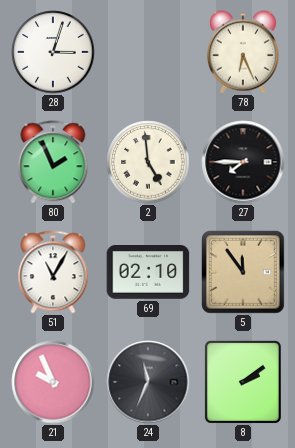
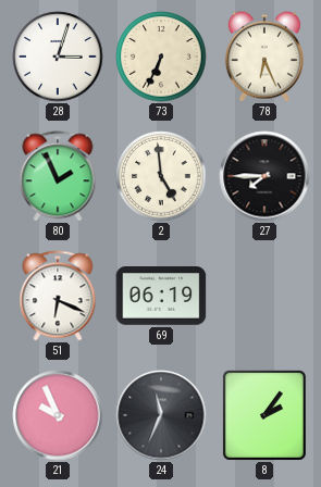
73: none -> 6:34
51: 11:05 -> 6:19
69: 02:10 -> 06:19
5: 11:54 -> none
8: 2:09 -> 2:06
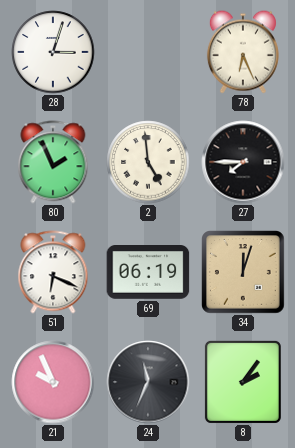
73: 6:34 -> none
34: none -> 12:03
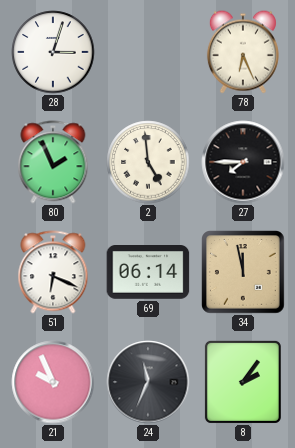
69: 06:19 -> 06:14
34: 12:03 -> 11:58
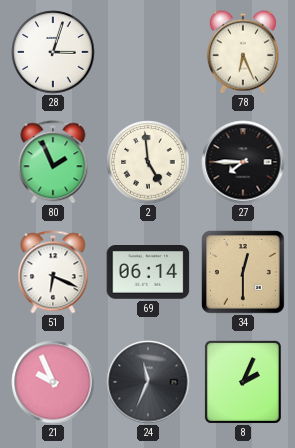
34: 11:58 -> 12:30
8: 2:06 -> 2:04
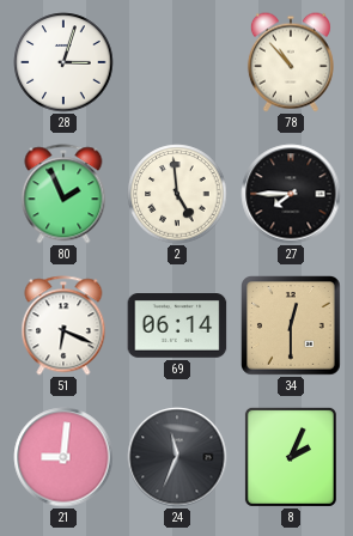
78: 6:26 -> 10:53
21: 9:56 -> 9:01
